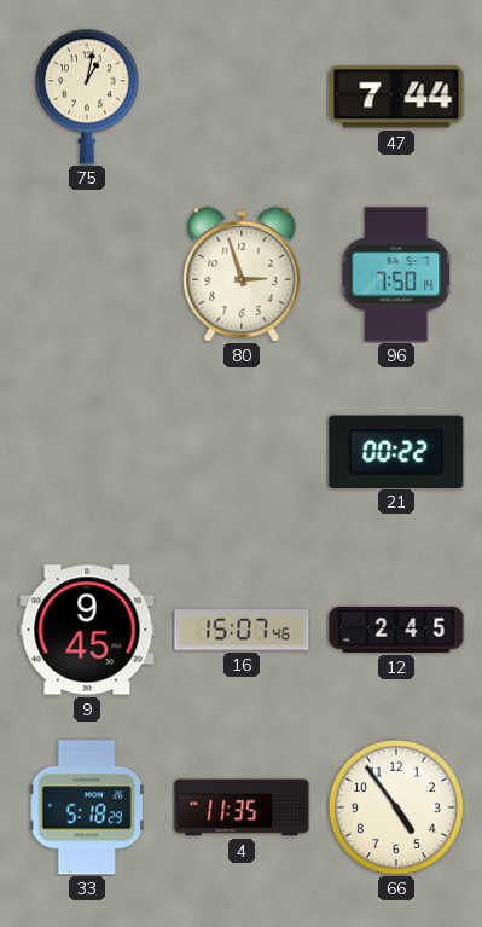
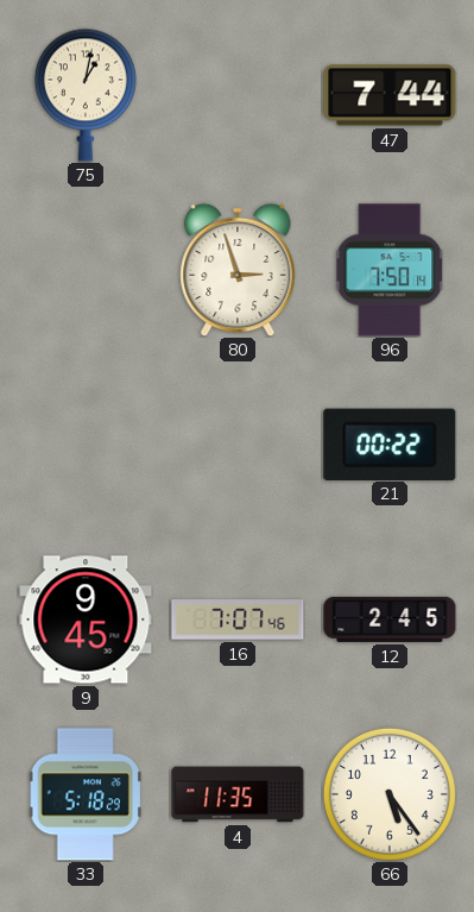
16: 15:07 -> 7:07
66: 4:54 -> 5:24
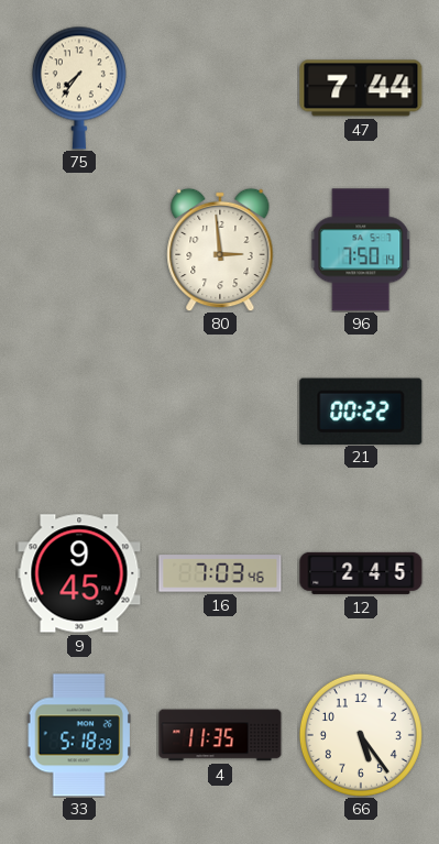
75: 1:02 -> 7:36
80: 2:57 -> 2:59
16: 7:07 -> 7:03
